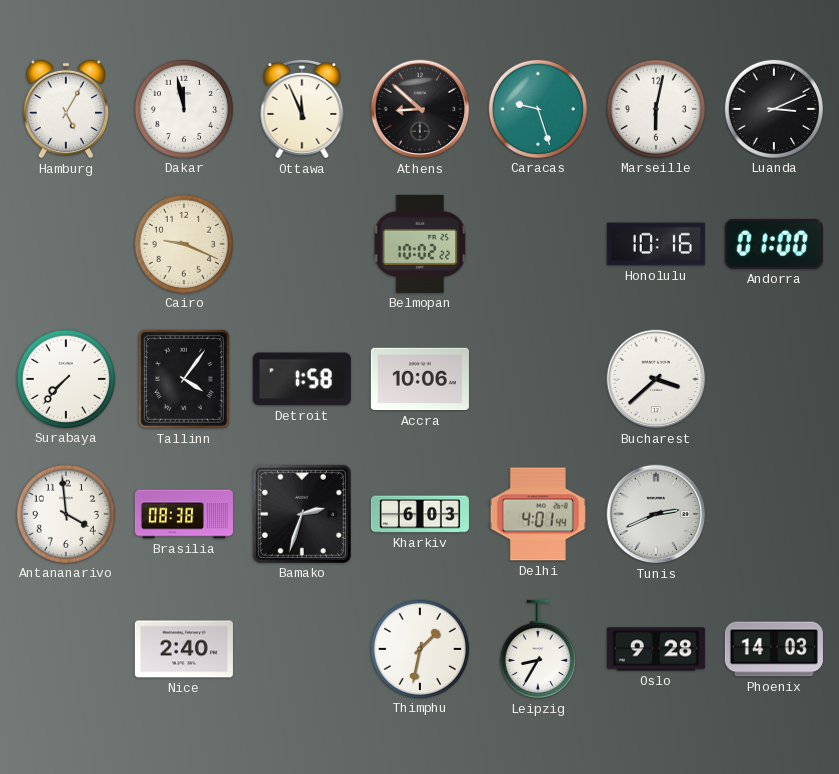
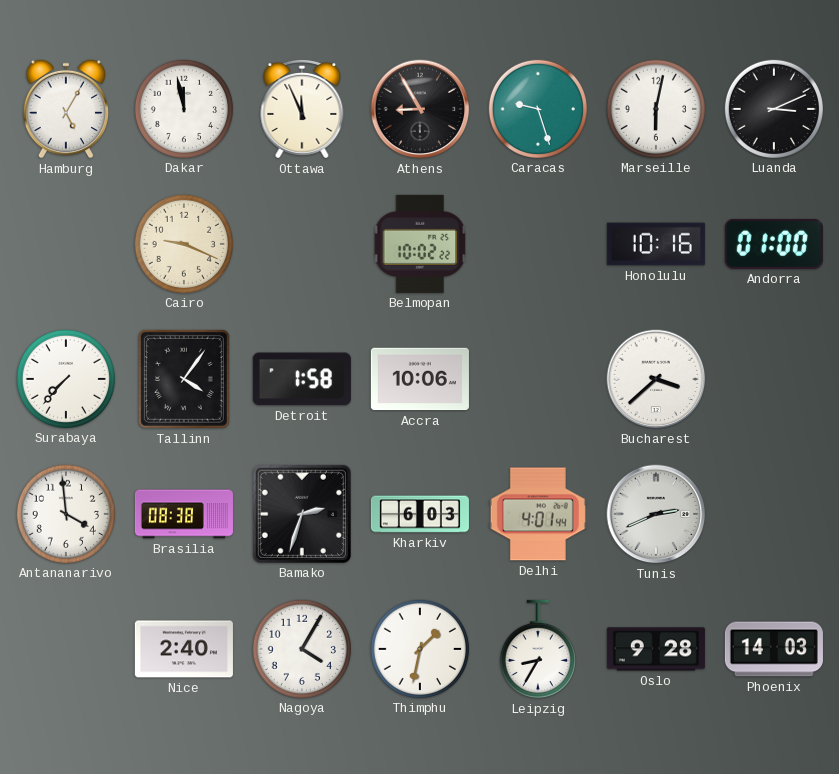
Athens: 8:52 -> 8:55
Nagoya: none -> 4:05
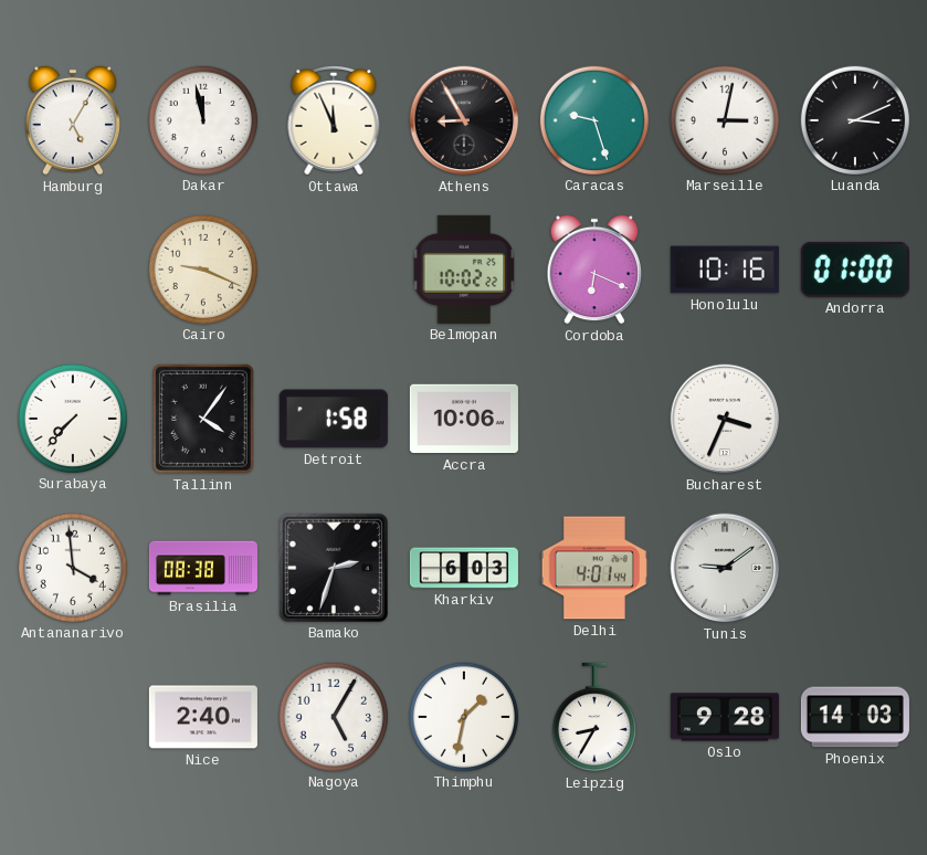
Marseille: 6:02 -> 3:02
Cordoba: none -> 6:19
Bucharest: 3:38 -> 3:34
Tunis: 2:41 -> 9:09
Nagoya: 4:05 -> 5:05
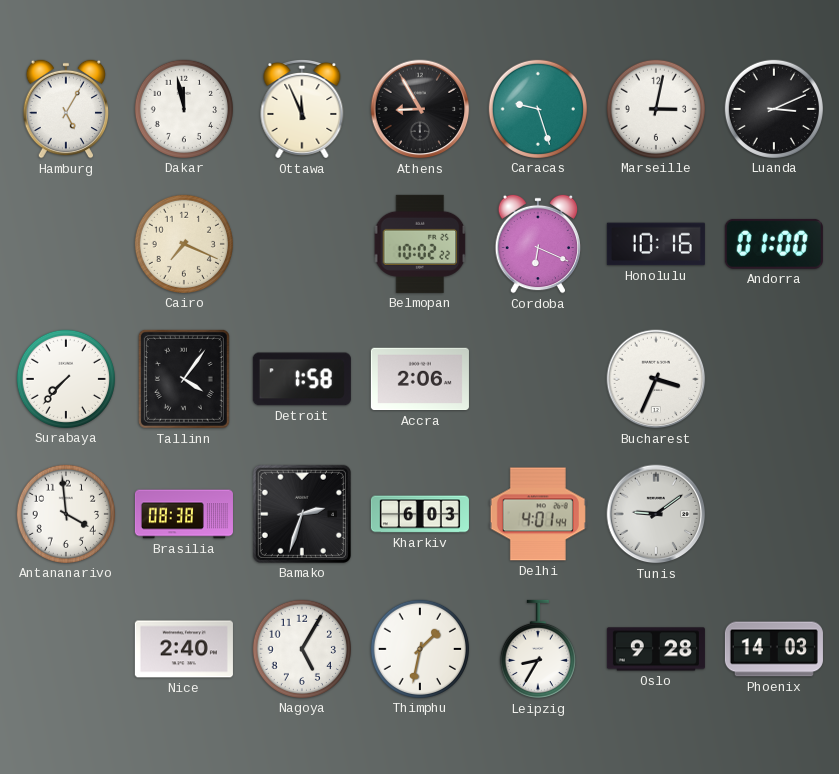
Cairo: 9:19 -> 7:19
Accra: 10:06 -> 2:06
